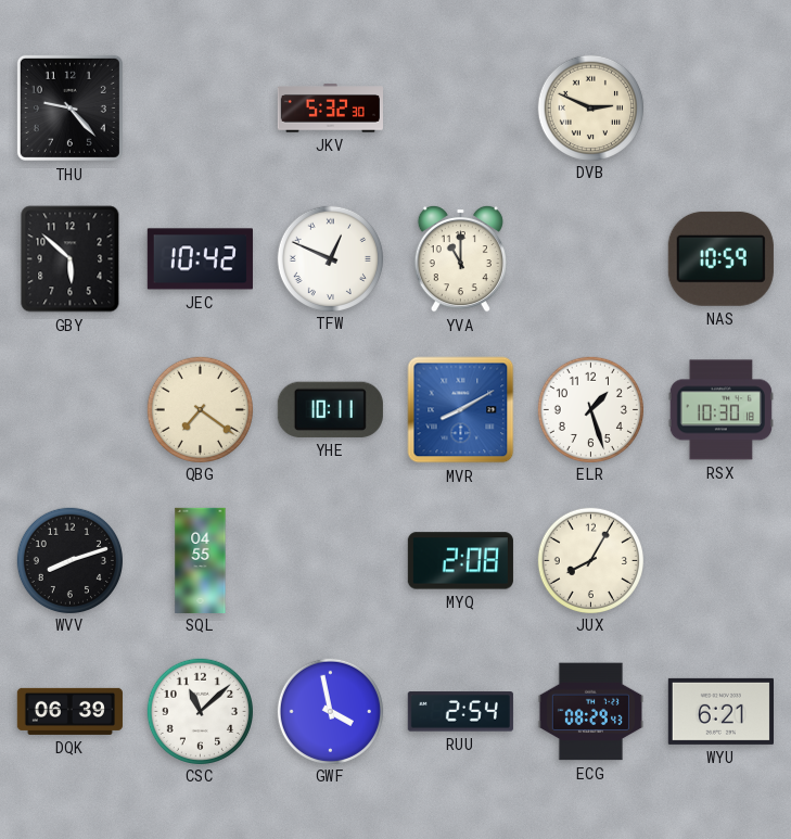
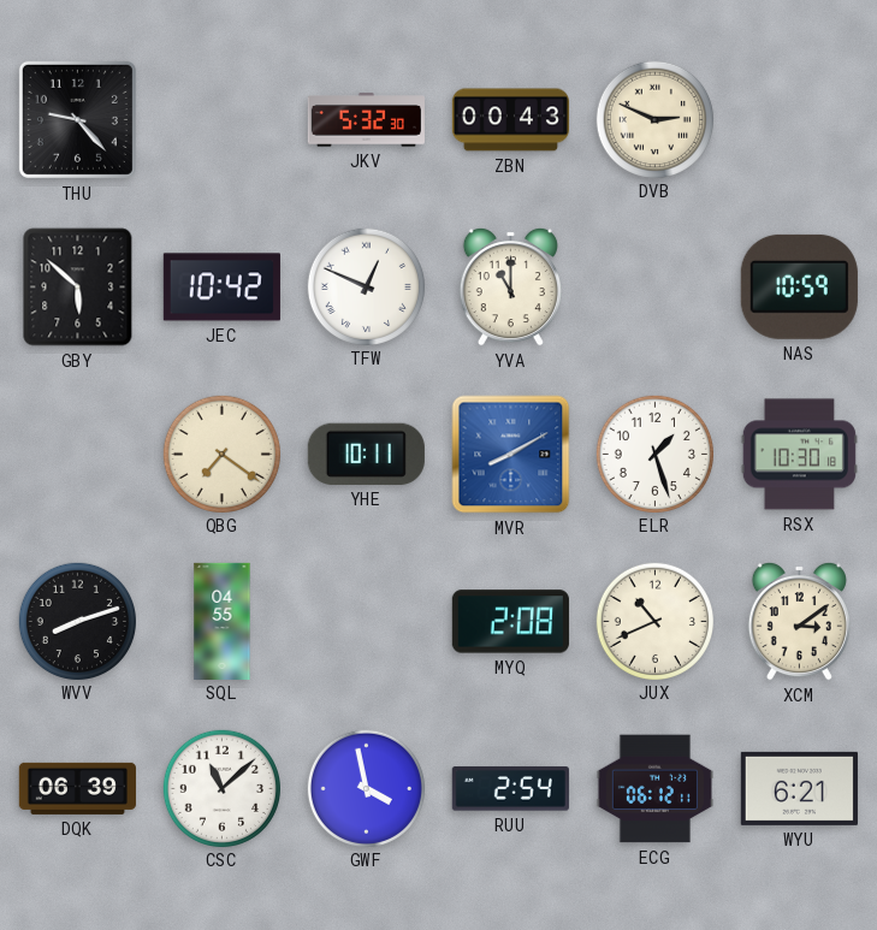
ZBN: none -> 00:43
JUX: 8:05 -> 10:41
XCM: none -> 3:09
ECG: 08:29 -> 06:12
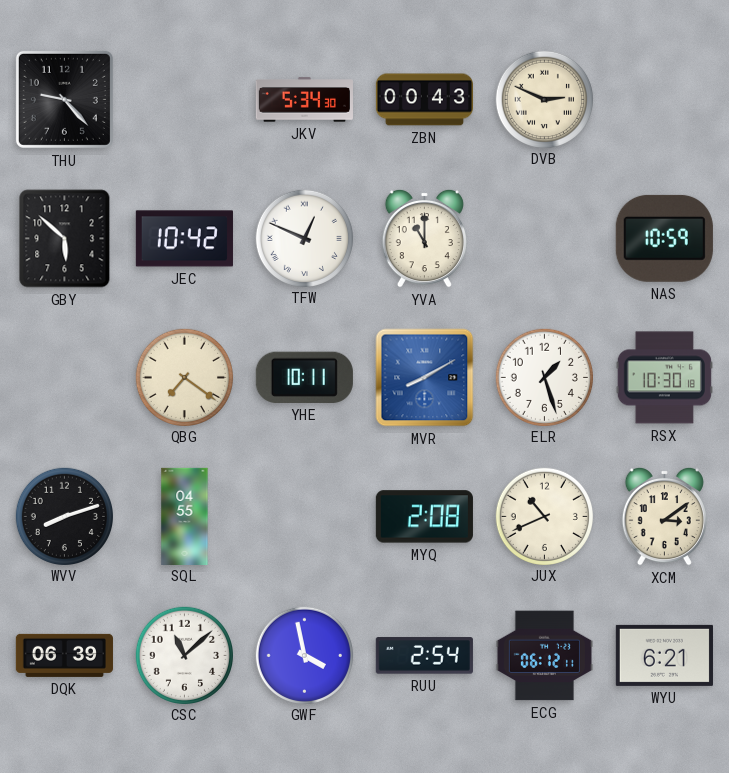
JKV: 5:32 -> 5:34
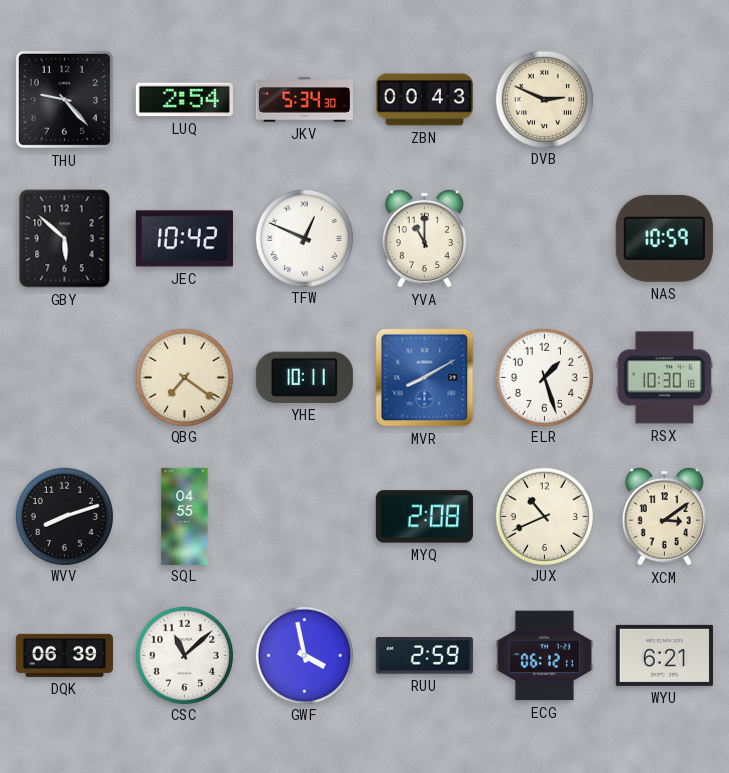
LUQ: none -> 2:54
RUU: 2:54 -> 2:59
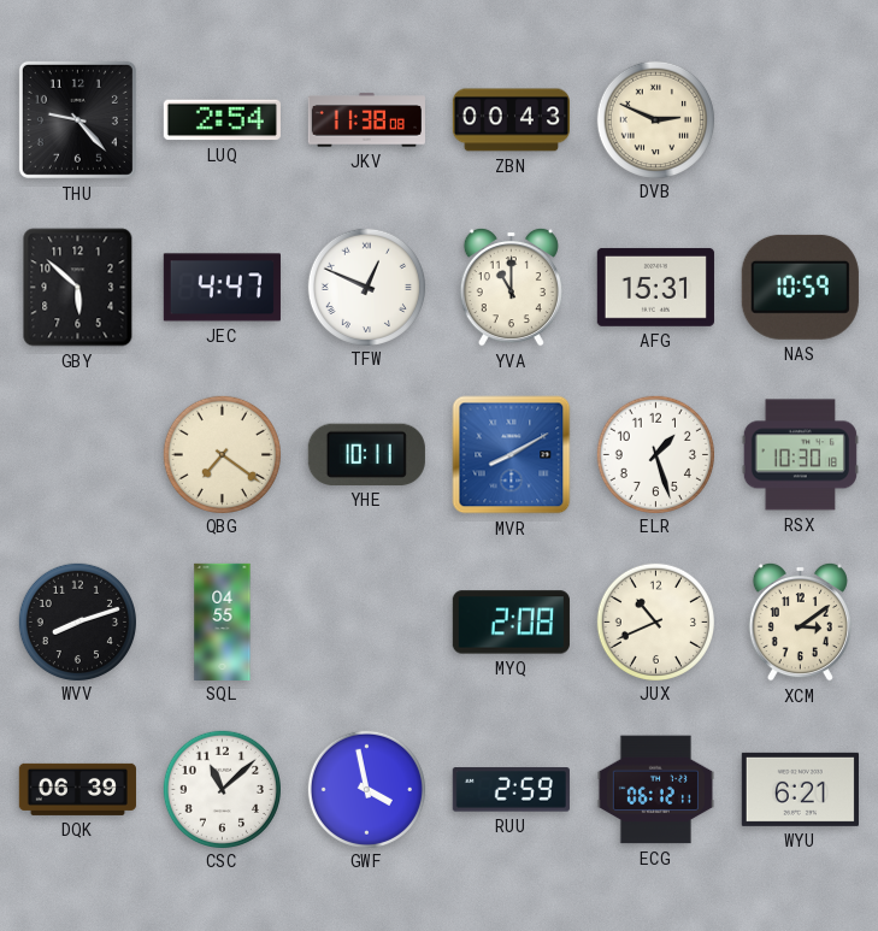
JKV: 5:34 -> 11:38
JEC: 10:42 -> 4:47
AFG: none -> 15:31
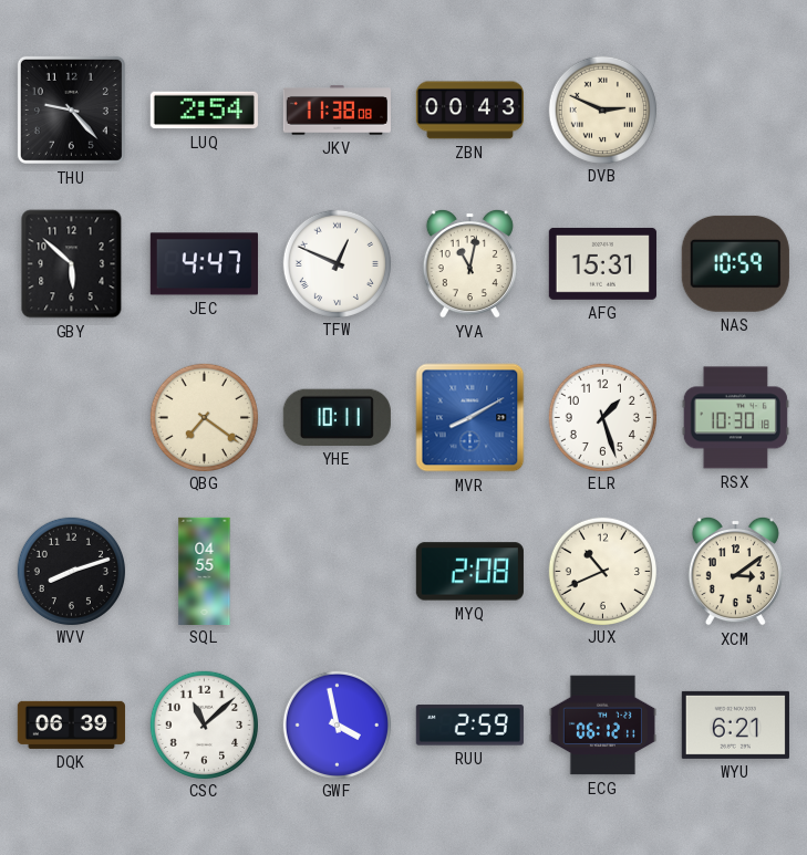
YVA: 11:00 -> 11:02
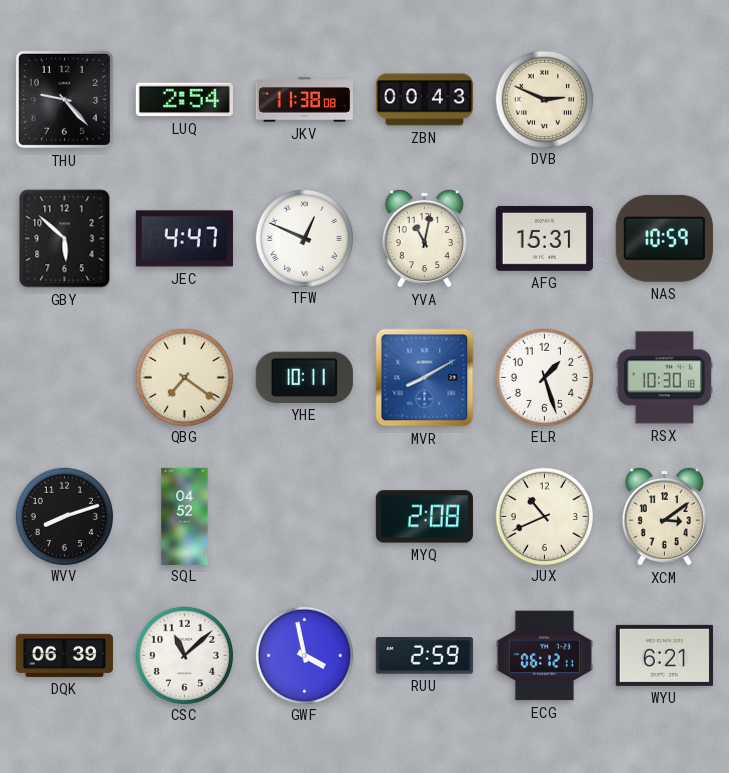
SQL: 04:55 -> 04:52
